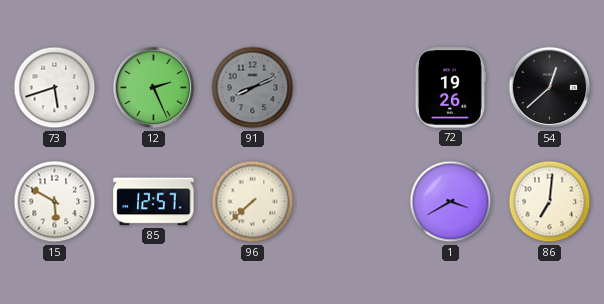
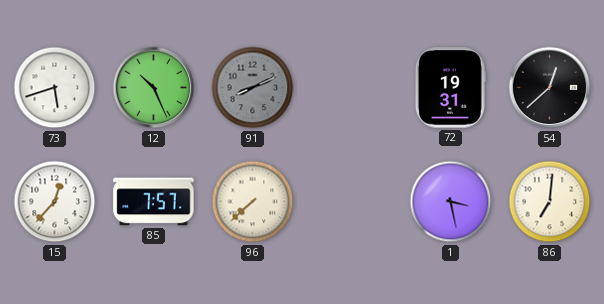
12: 2:26 -> 10:26
72: 19:26 -> 19:31
15: 5:50 -> 12:37
85: 12:57 -> 7:57
1: 3:40 -> 3:28
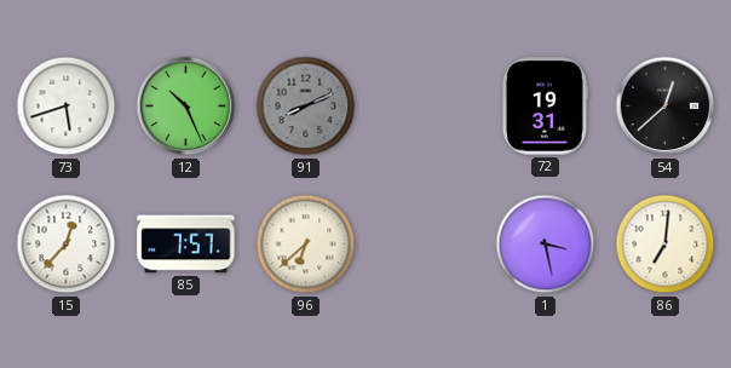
96: 7:38 -> 6:38
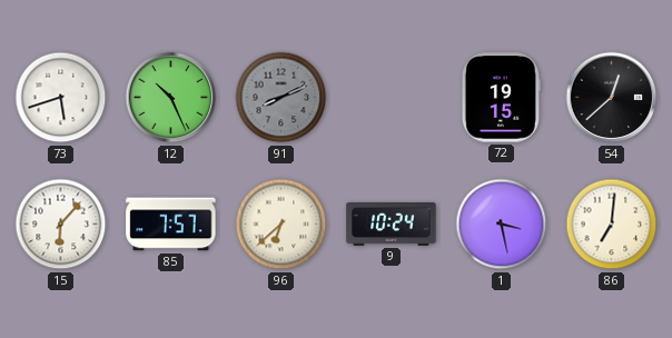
72: 19:31 -> 19:15
15: 12:37 -> 6:07
9: none -> 10:24
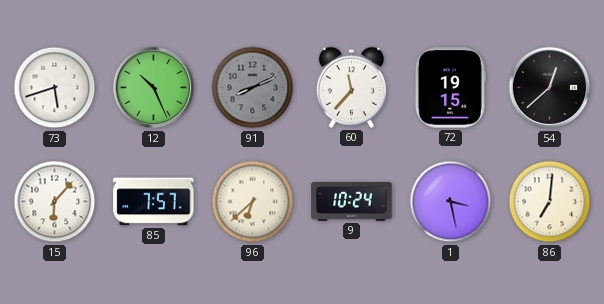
60: none -> 11:37
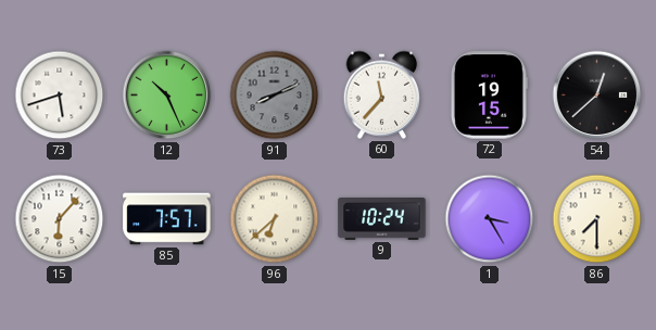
1: 3:28 -> 3:25
86: 7:01 -> 7:30
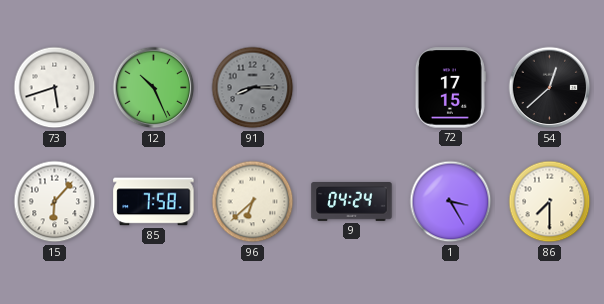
91: 8:11 -> 8:15
60: 11:37 -> none
72: 19:15 -> 17:15
85: 7:57 -> 7:58
9: 10:24 -> 04:24
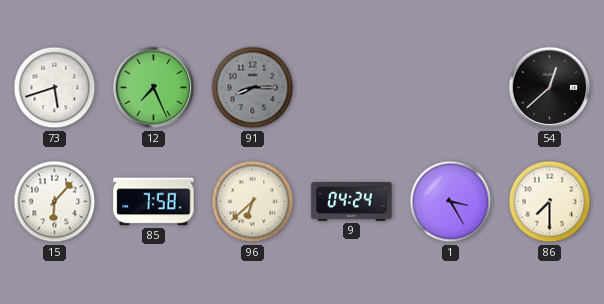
12: 10:26 -> 7:26
72: 17:15 -> none
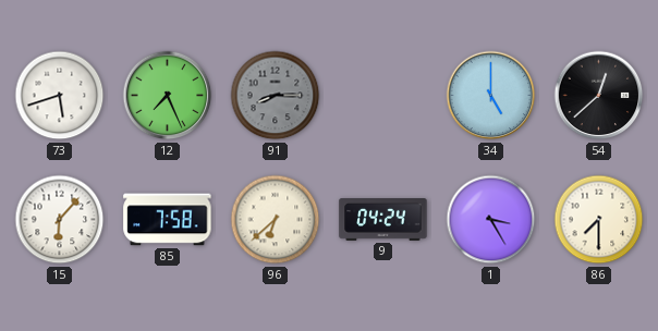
34: none -> 5:00
